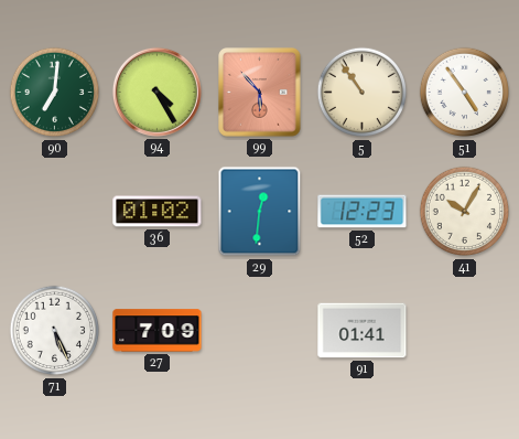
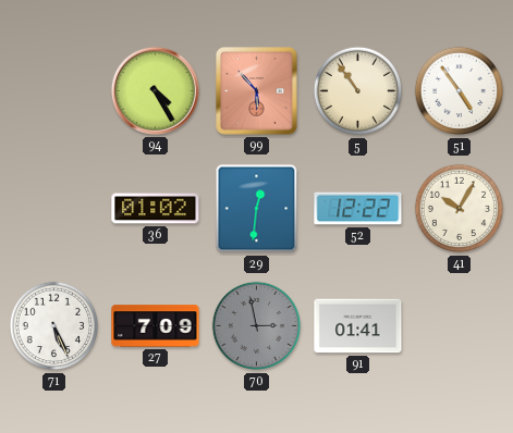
90: 7:01 -> none
52: 12:23 -> 12:22
70: none -> 2:58
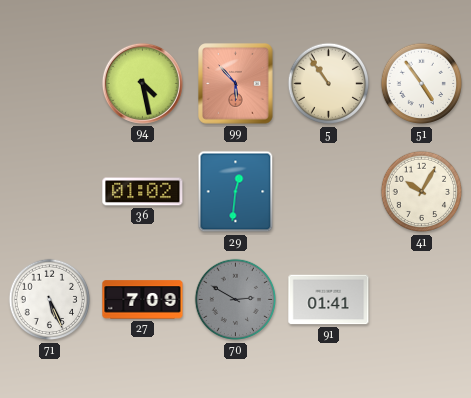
94: 4:25 -> 4:28
52: 12:22 -> none
70: 2:58 -> 2:50
